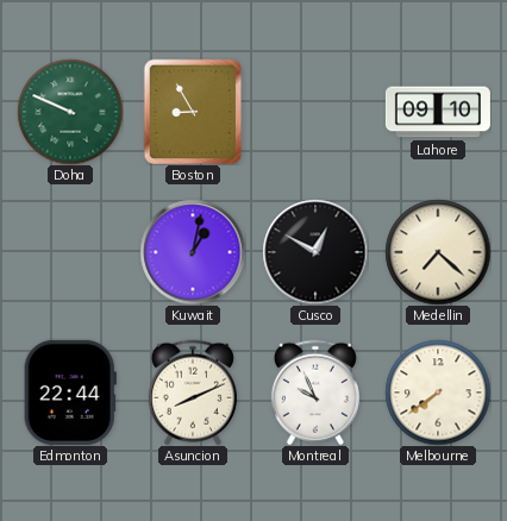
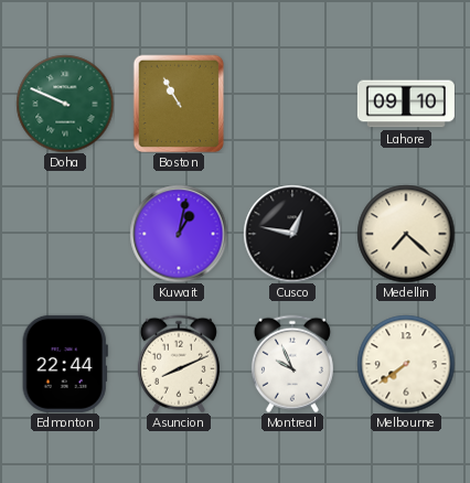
Boston: 8:55 -> 10:55
Cusco: 12:50 -> 12:47
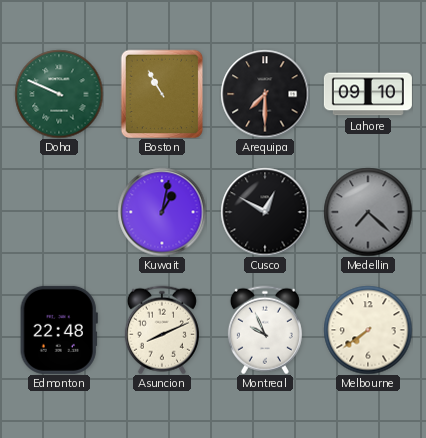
Arequipa: none -> 7:30
Cusco: 12:47 -> 12:50
Medellin dial: cream -> grey
Edmonton: 22:44 -> 22:48
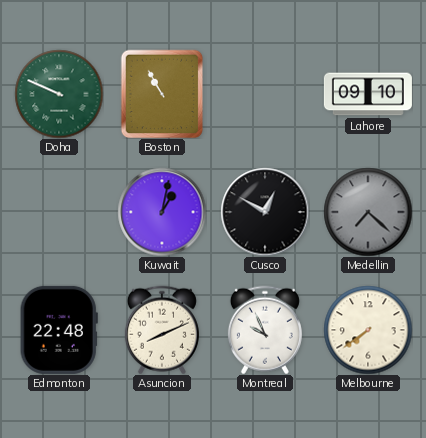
Arequipa: 7:30 -> none
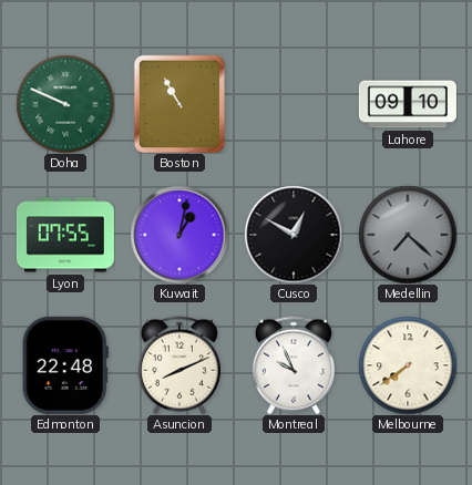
Lyon: none -> 07:55
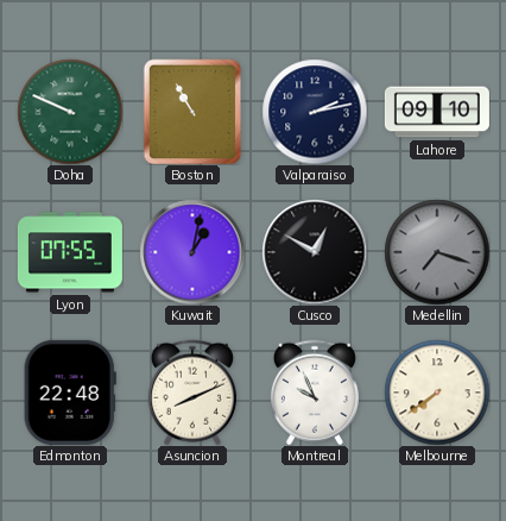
Valparaiso: none -> 2:13
Medellin: 7:22 -> 7:18
